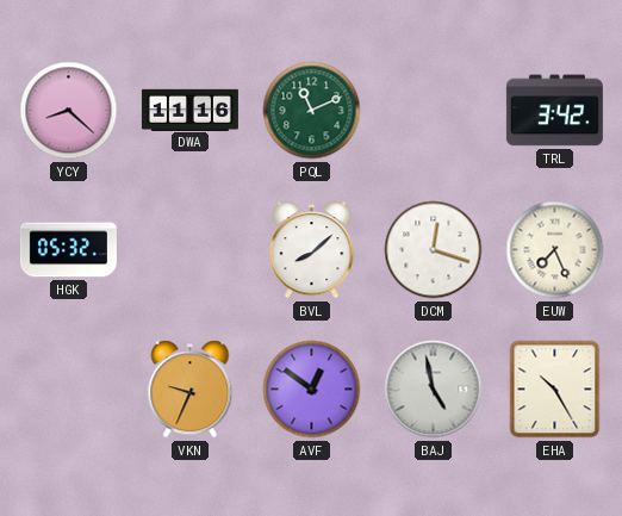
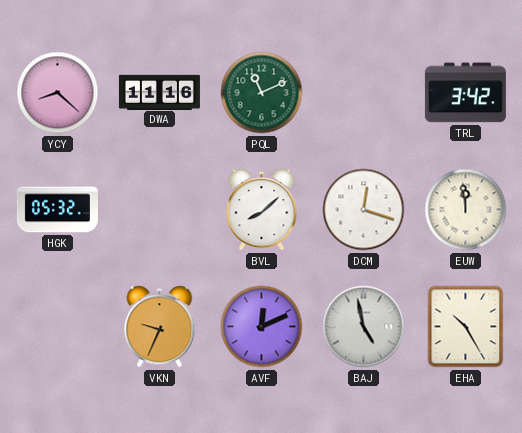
EUW: 7:26 -> 11:59
AVF: 12:51 -> 12:11
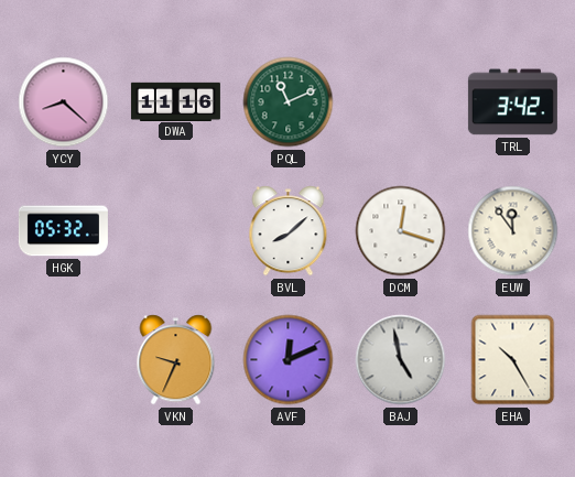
EUW: 11:59 -> 11:54
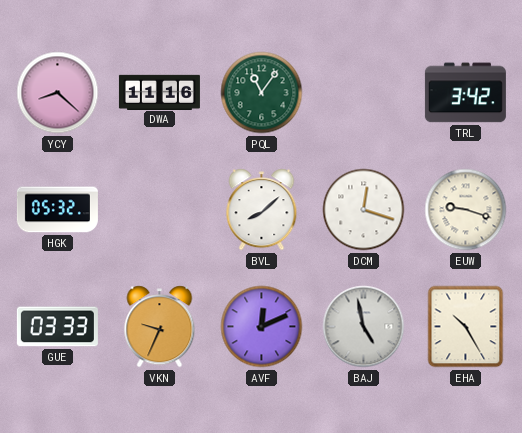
PQL: 11:11 -> 11:06
EUW: 11:54 -> 9:18
GUE: none -> 03:33
